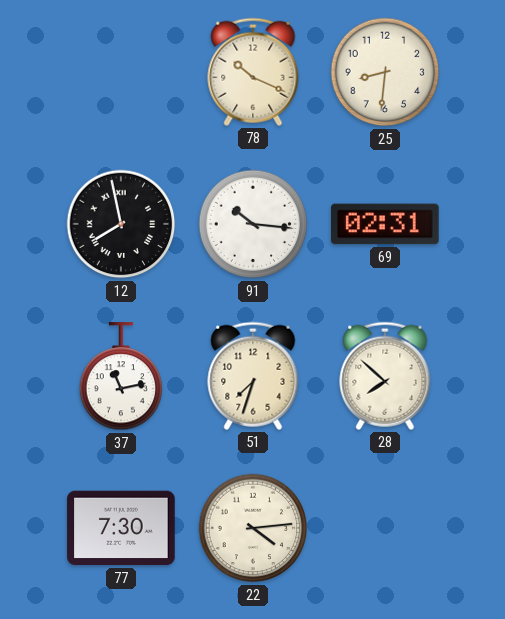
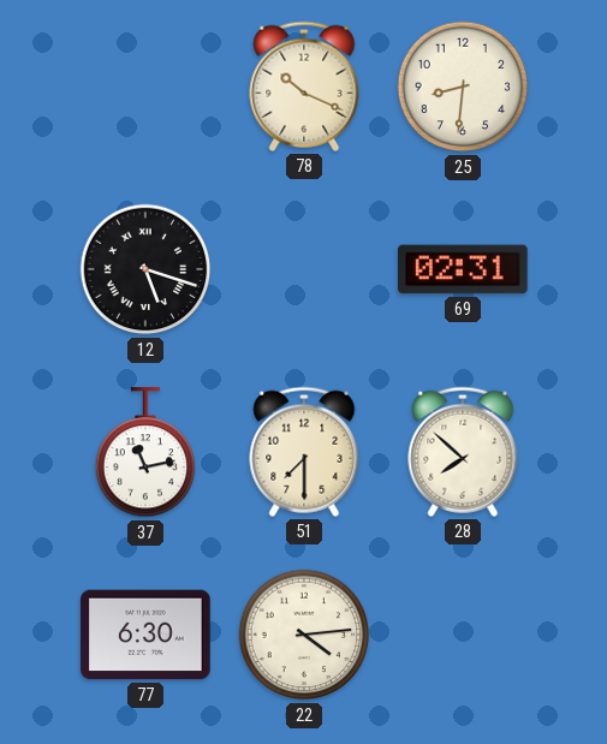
12: 7:58 -> 5:18
91: 10:16 -> none
51: 7:33 -> 7:30
77: 7:30 -> 6:30
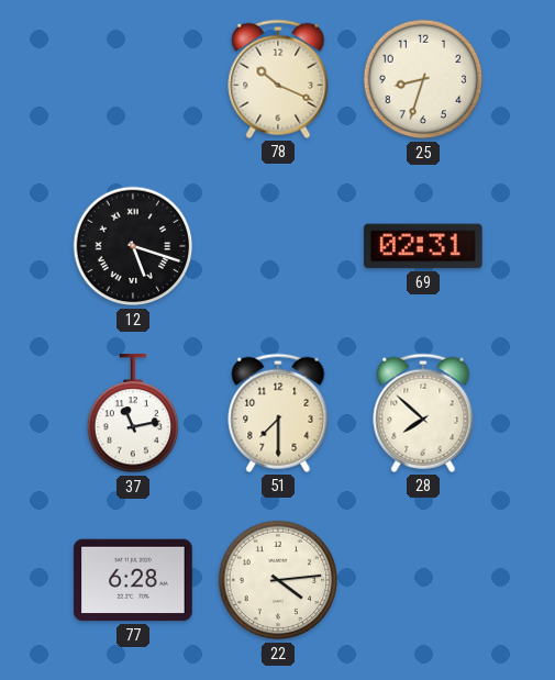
25: 8:31 -> 8:33
77: 6:30 -> 6:28
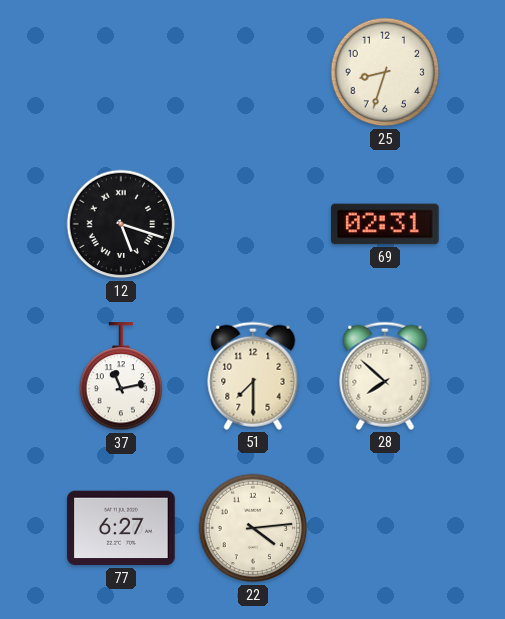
78: 10:19 -> none
77: 6:28 -> 6:27
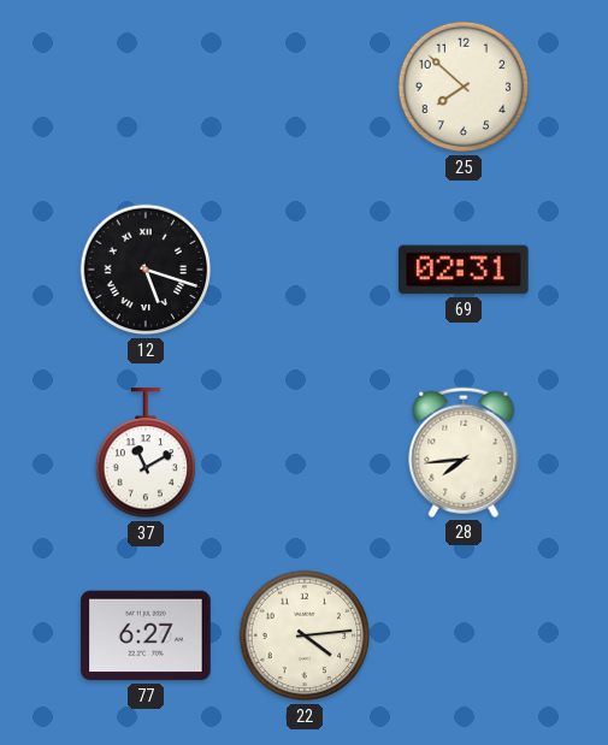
25: 8:33 -> 7:52
37: 11:13 -> 11:10
51: 7:30 -> none
28: 7:52 -> 7:44
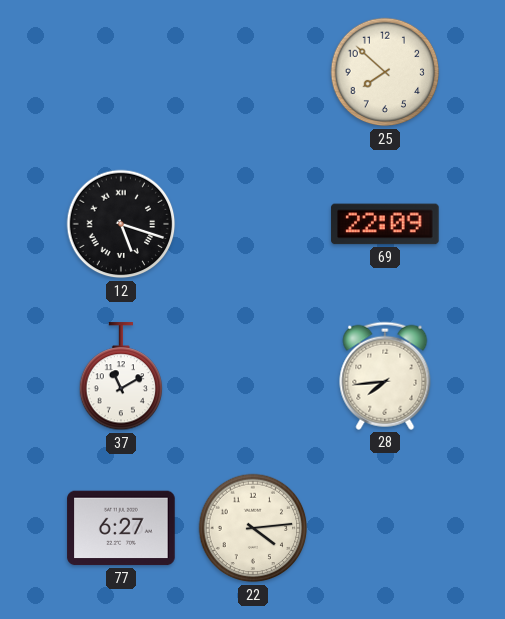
69: 02:31 -> 22:09
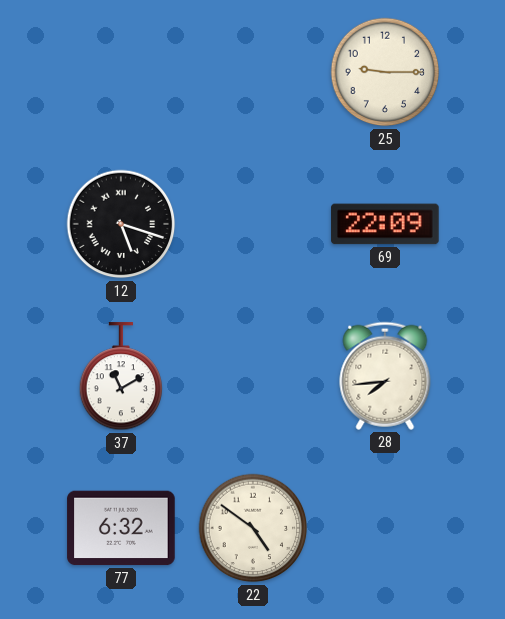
25: 7:52 -> 9:15
77: 6:27 -> 6:32
22: 4:14 -> 4:51
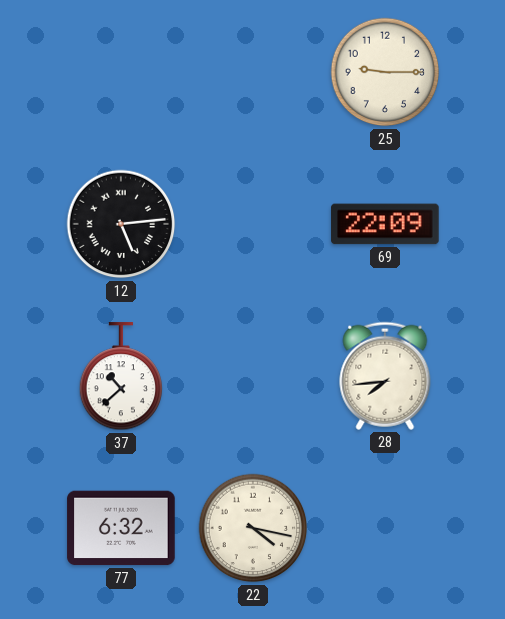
12: 5:18 -> 5:14
37: 11:10 -> 10:38
22: 4:51 -> 4:17
